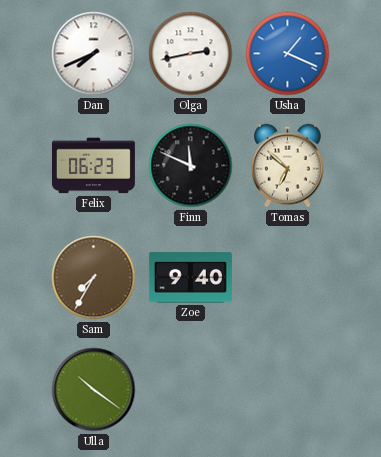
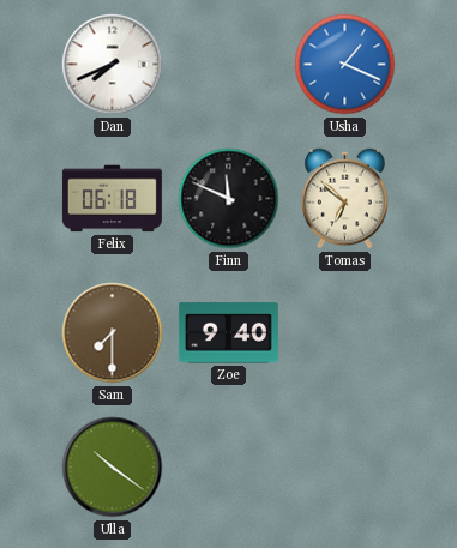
Olga: 2:43 -> none
Felix: 06:23 -> 06:18
Sam: 7:35 -> 7:30
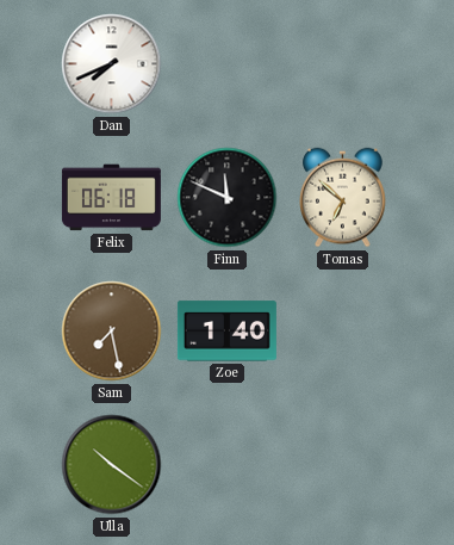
Usha: 1:19 -> none
Sam: 7:30 -> 7:28
Zoe: 9:40 -> 1:40
